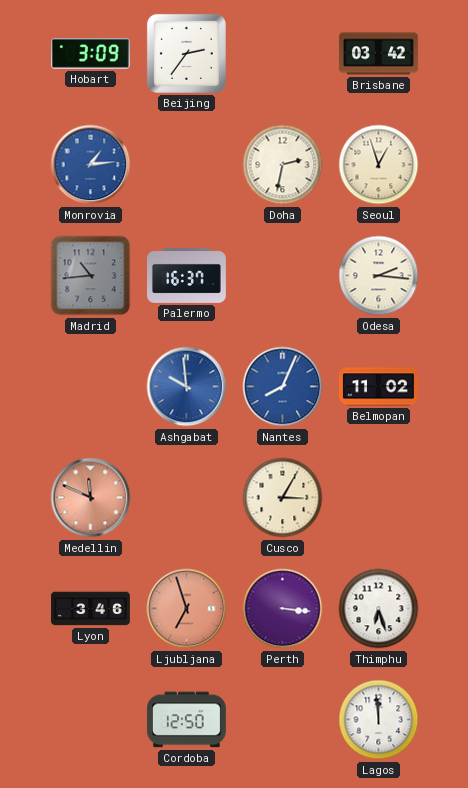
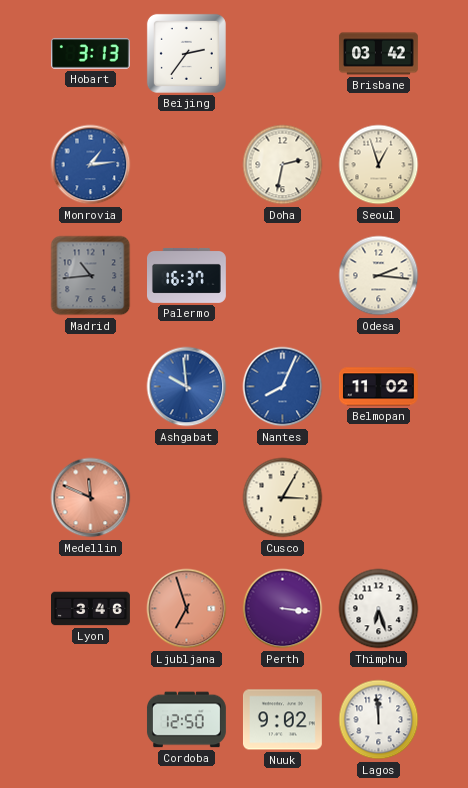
Hobart: 3:09 -> 3:13
Nuuk: none -> 9:02
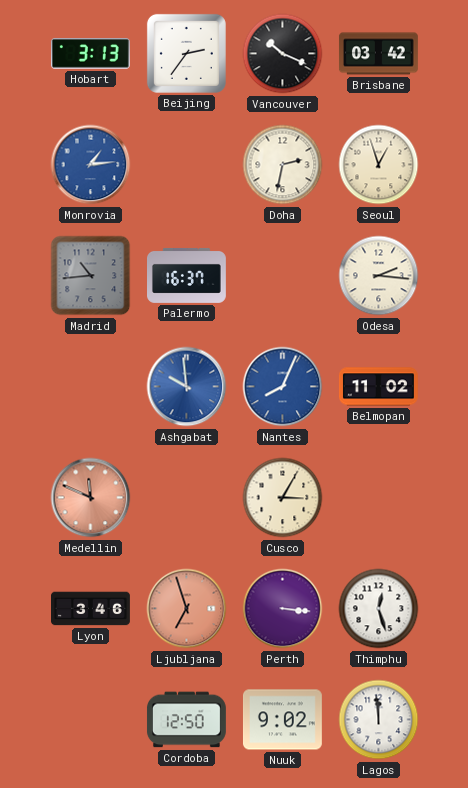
Vancouver: none -> 10:19
Thimphu: 6:27 -> 12:27
